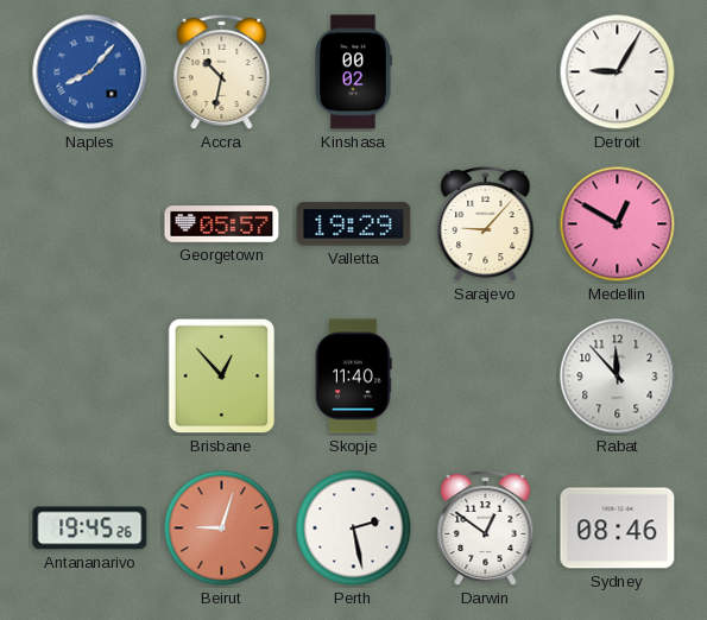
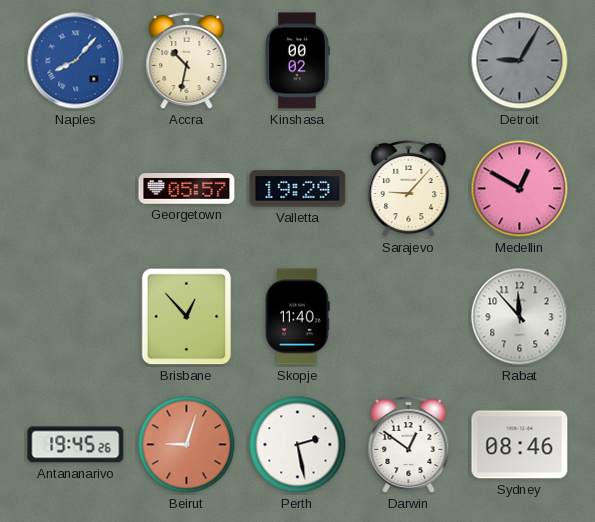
Detroit dial: white -> grey
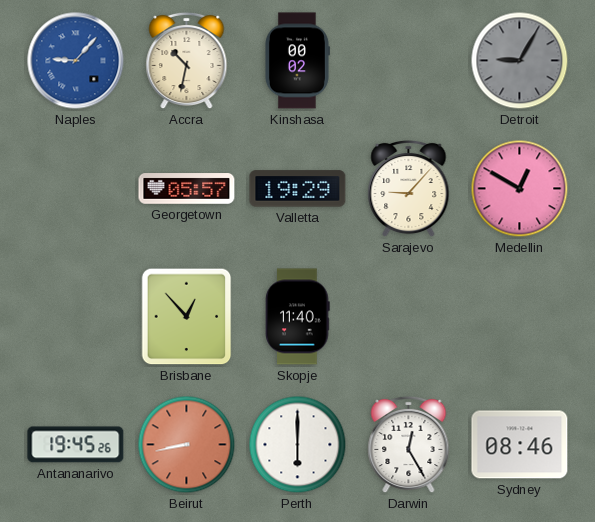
Naples: 8:07 -> 9:07
Rabat: 11:53 -> none
Beirut: 9:03 -> 8:43
Perth: 2:28 -> 6:00
Darwin: 12:51 -> 12:25
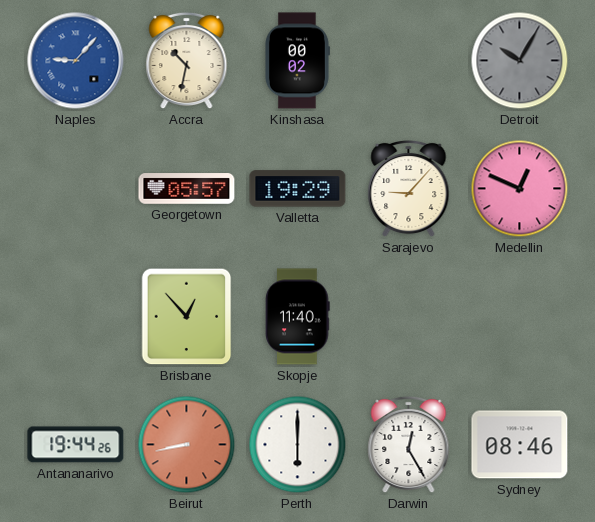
Detroit: 9:05 -> 10:05
Medellin: 12:50 -> 12:49
Antananarivo: 19:45 -> 19:44
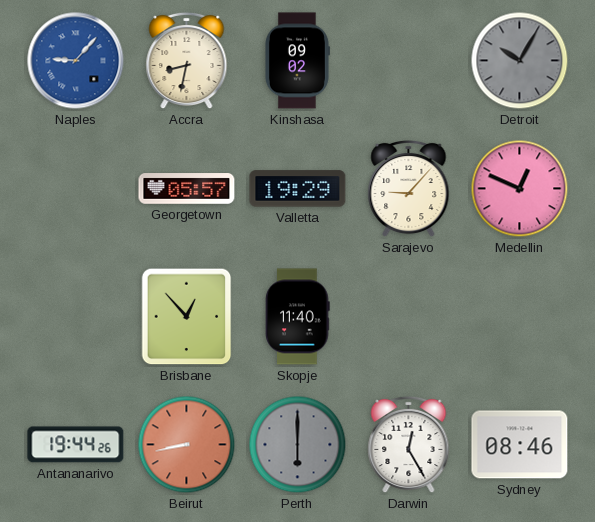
Accra: 10:32 -> 8:32
Kinshasa: 00:02 -> 09:02
Perth dial: white -> grey
